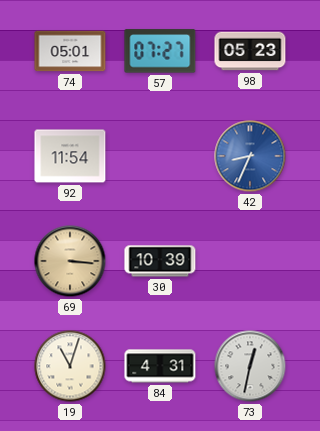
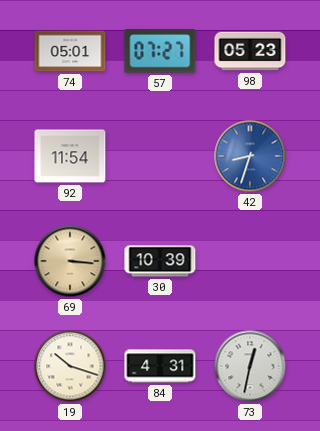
42: 8:34 -> 8:33
19: 11:03 -> 10:18
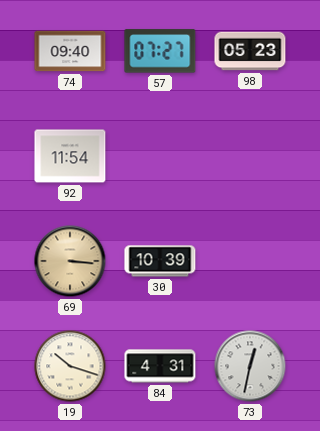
74: 05:01 -> 09:40
42: 8:33 -> none
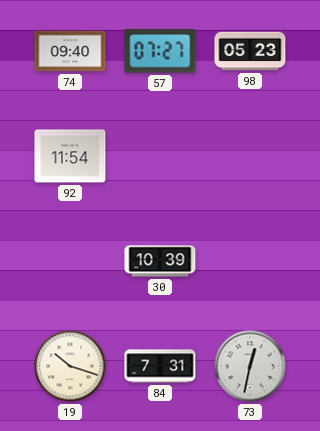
69: 3:16 -> none
84: 4:31 -> 7:31
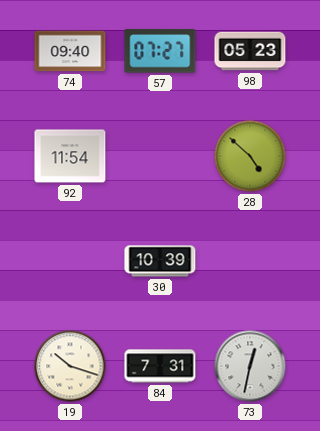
28: none -> 4:52
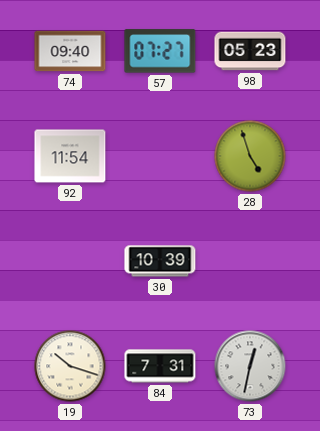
28: 4:52 -> 4:57
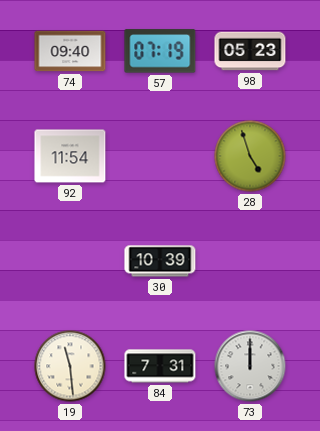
57: 07:27 -> 07:19
19: 10:18 -> 11:29
73: 12:32 -> 12:00
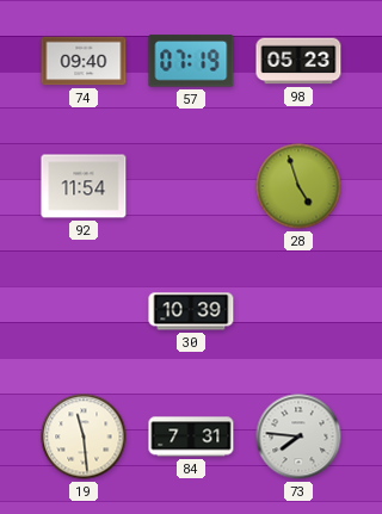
73: 12:00 -> 7:46
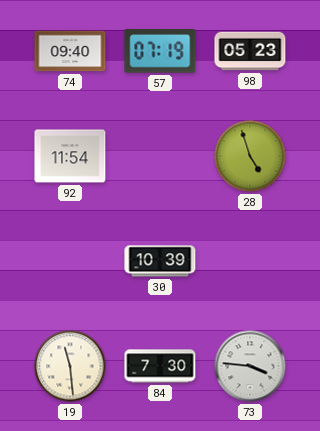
84: 7:31 -> 7:30
73: 7:46 -> 3:46
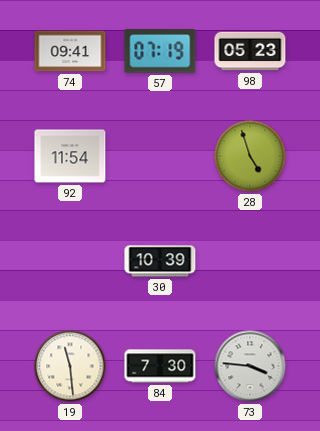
74: 09:40 -> 09:41
